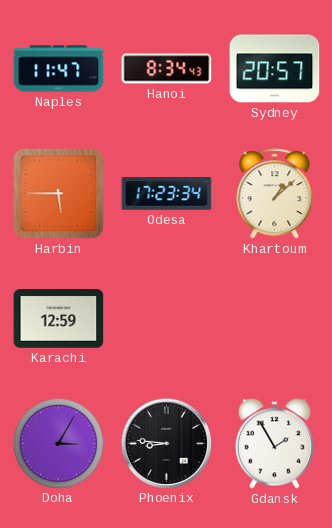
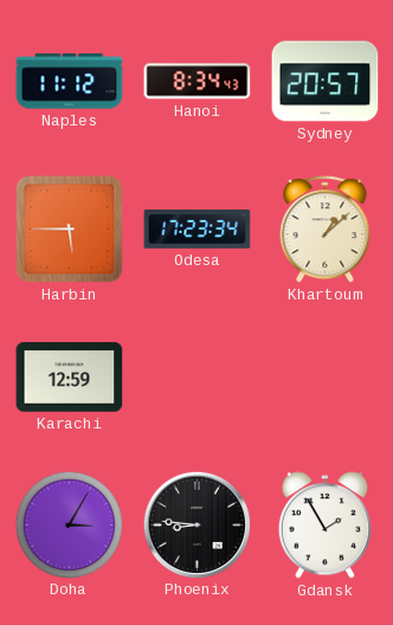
Naples: 11:47 -> 11:12
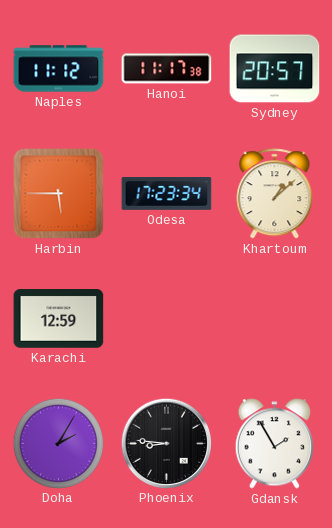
Hanoi: 8:34 -> 11:17
Doha: 3:05 -> 2:05
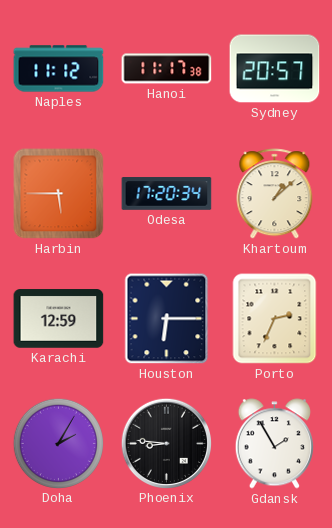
Odesa: 17:23 -> 17:20
Houston: none -> 6:15
Porto: none -> 2:34
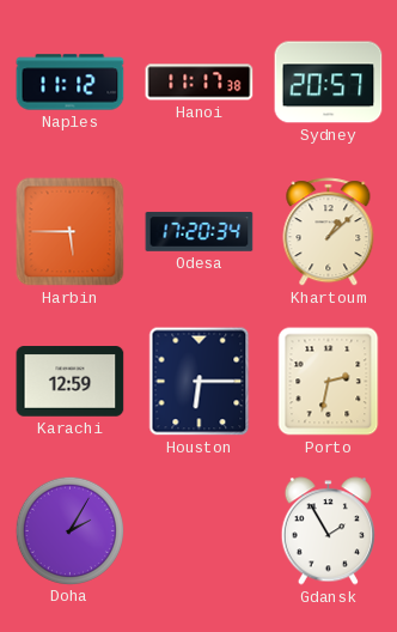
Porto: 2:34 -> 2:32
Phoenix: 8:46 -> none
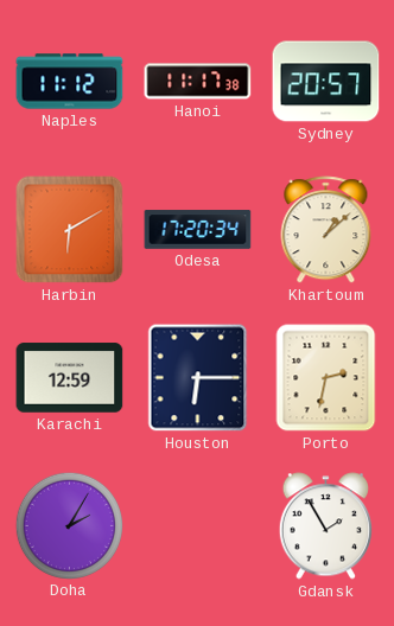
Harbin: 5:45 -> 6:10
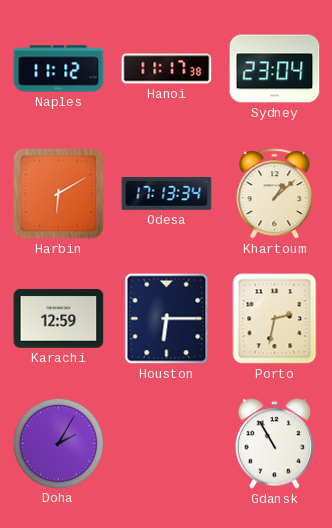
Sydney: 20:57 -> 23:04
Odesa: 17:20 -> 17:13
Gdansk: 1:55 -> 10:55
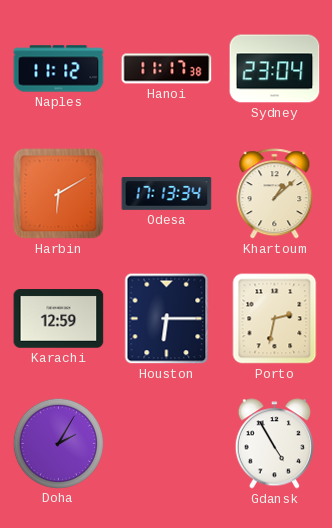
Gdansk: 10:55 -> 4:55
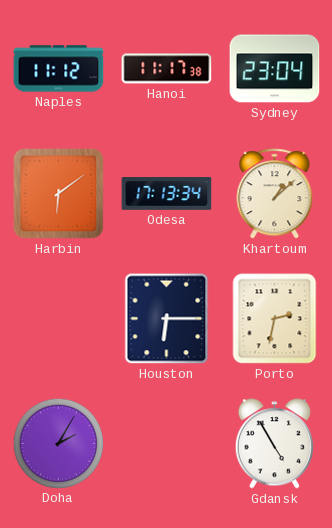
Harbin: 6:10 -> 6:09
Karachi: 12:59 -> none
